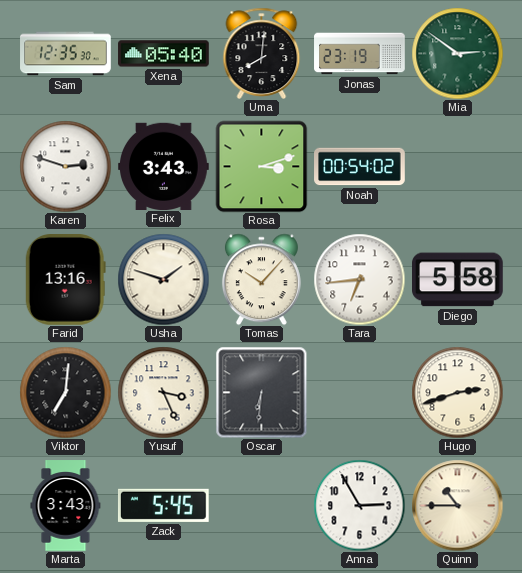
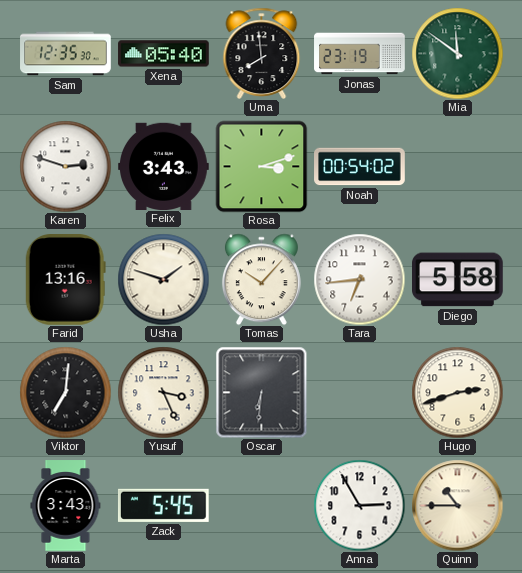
Uma: 8:01 -> 7:59
Mia: 2:51 -> 11:51
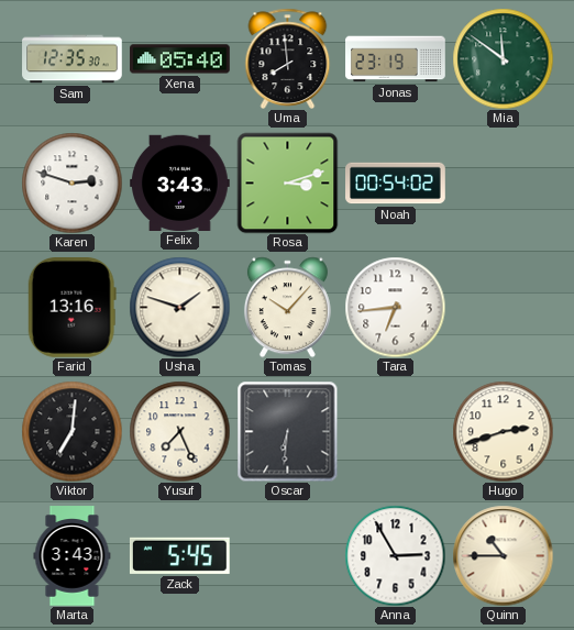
Diego: 5:58 -> none
Yusuf: 3:26 -> 7:26
